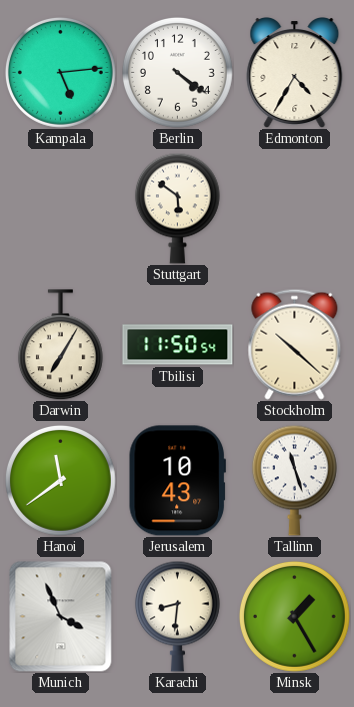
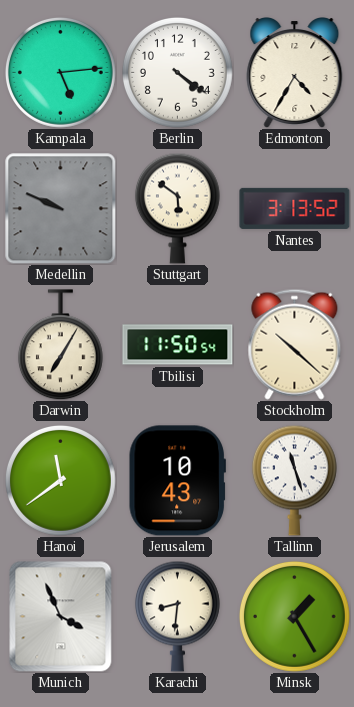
Medellin: none -> 9:49
Nantes: none -> 3:13
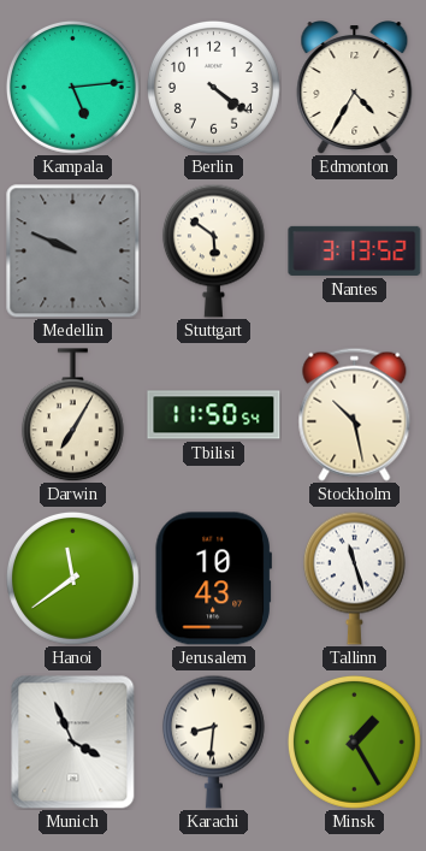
Stockholm: 10:22 -> 10:28
